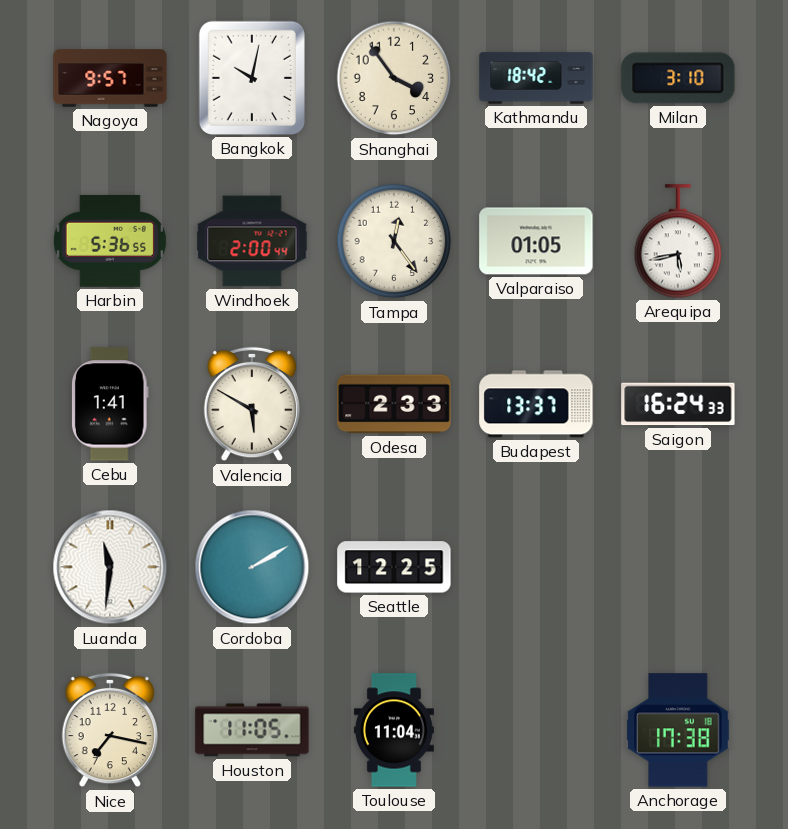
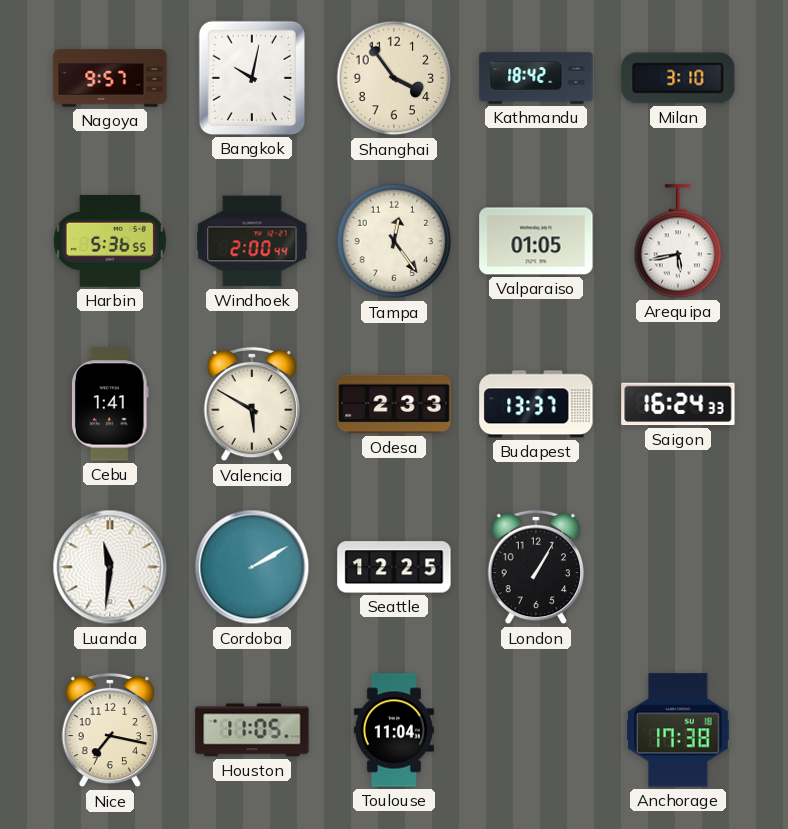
London: none -> 1:05
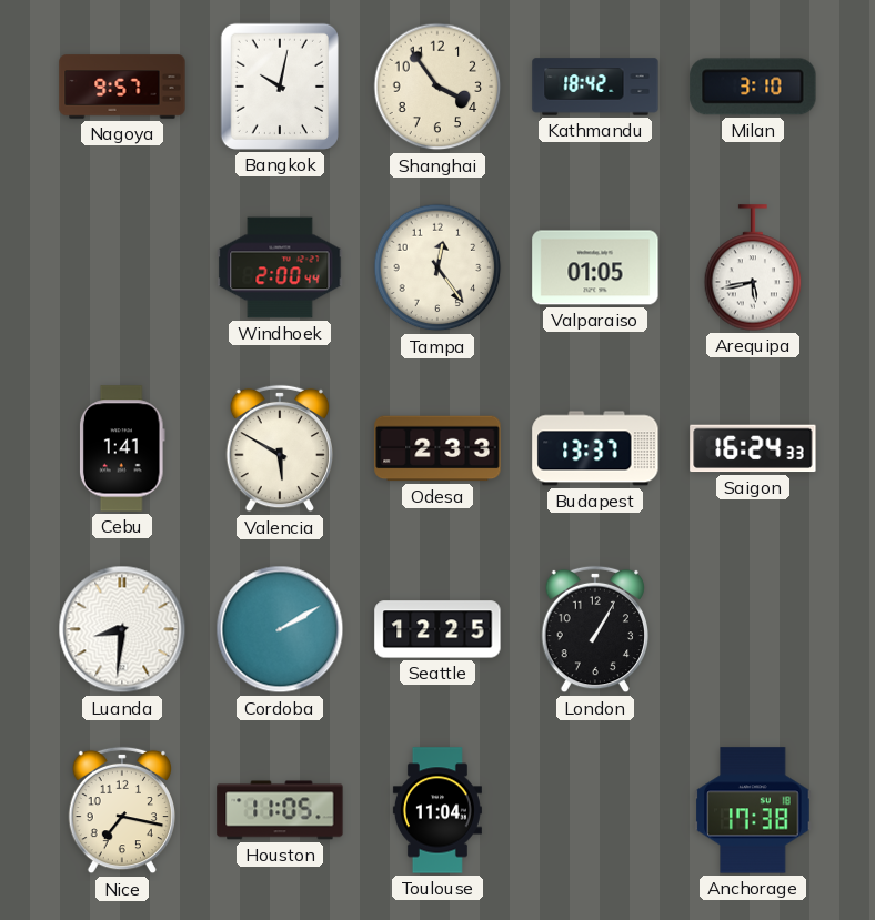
Harbin: 5:36 -> none
Luanda: 11:31 -> 8:31
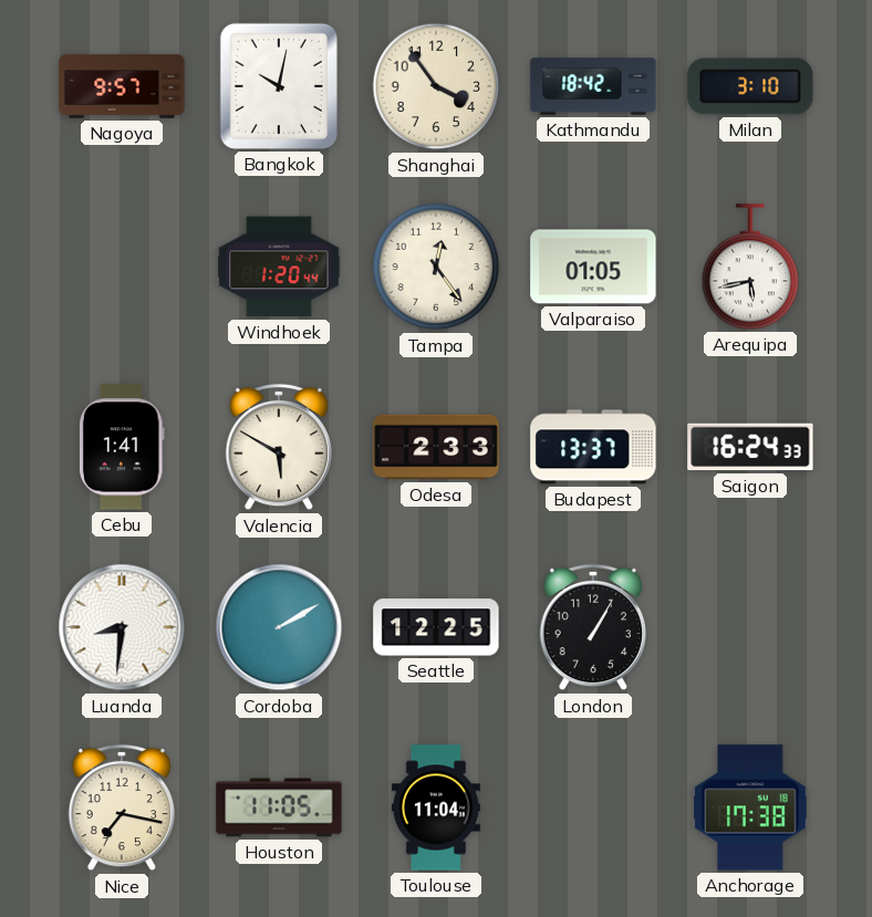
Windhoek: 2:00 -> 1:20
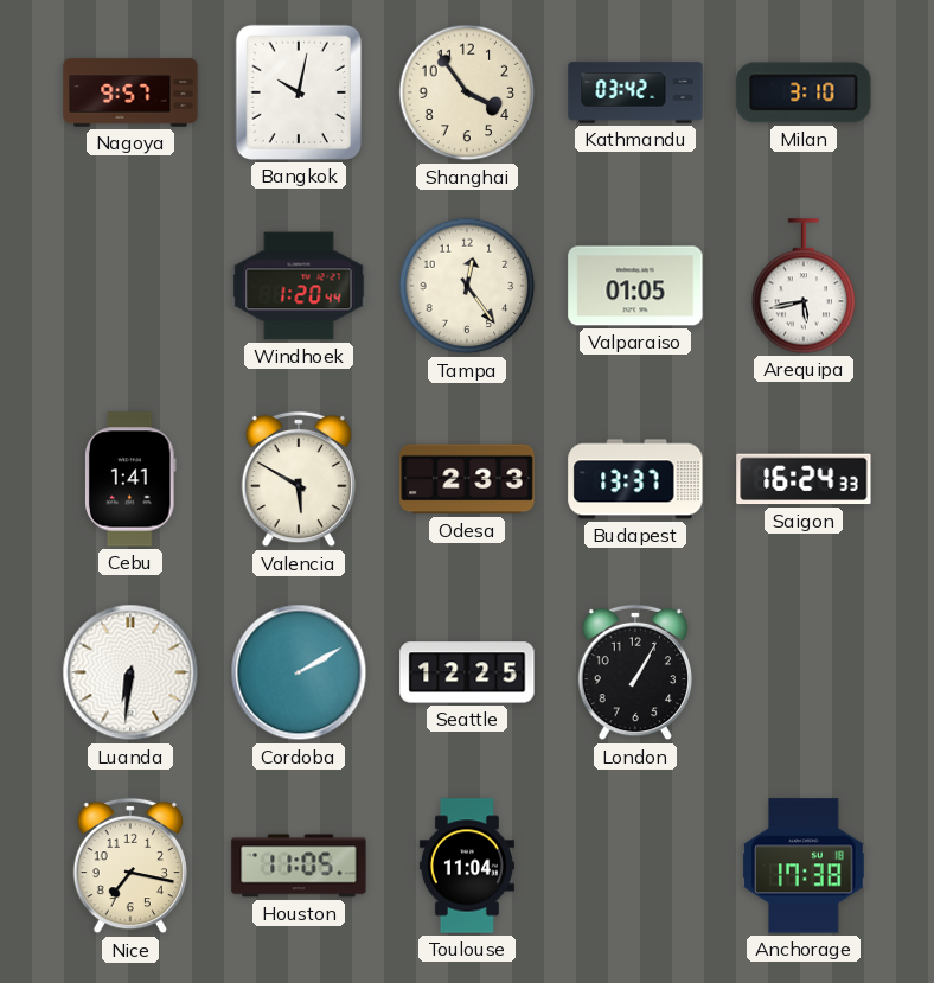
Kathmandu: 18:42 -> 03:42
Luanda: 8:31 -> 6:31
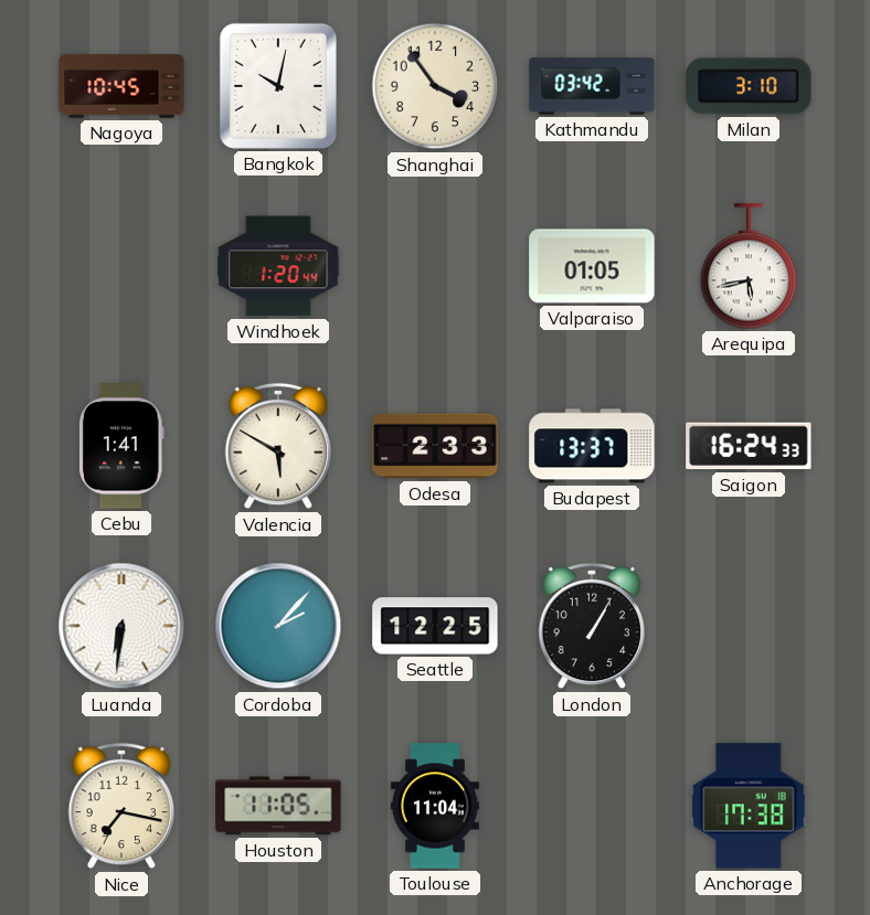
Nagoya: 9:57 -> 10:45
Tampa: 12:24 -> none
Cordoba: 2:10 -> 2:07
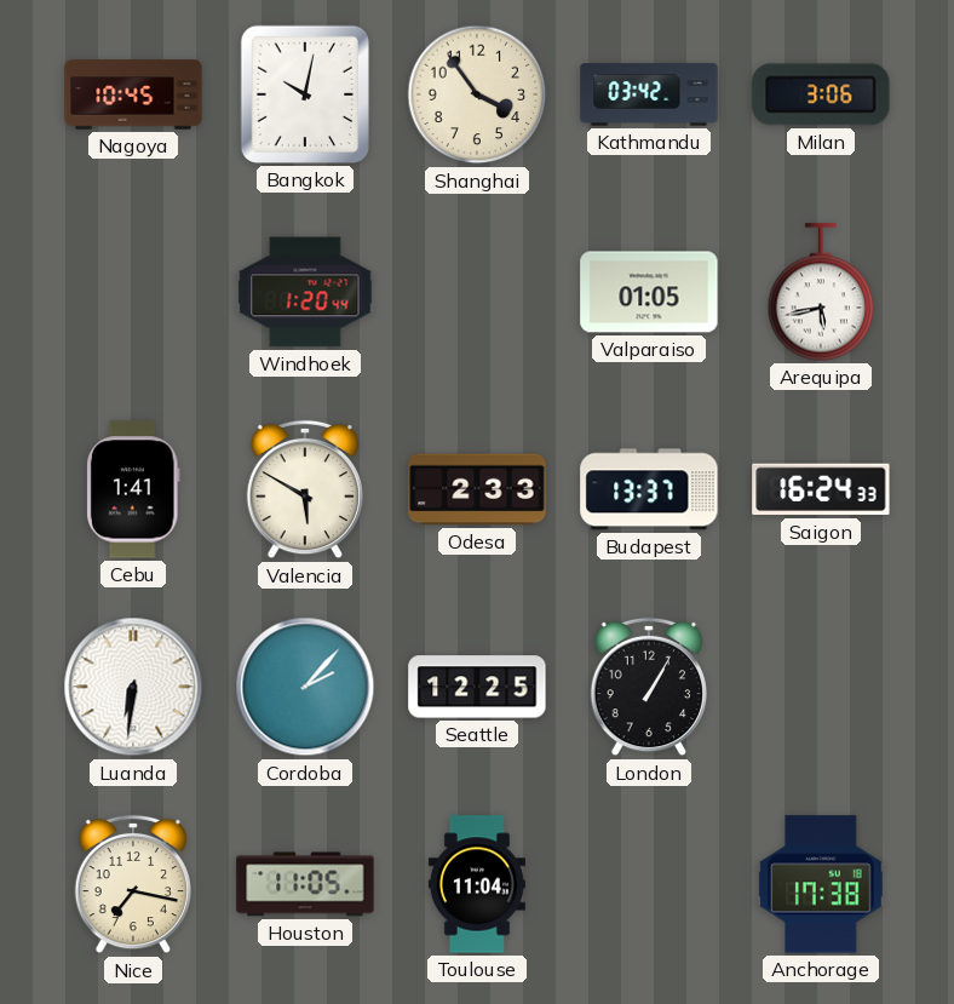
Milan: 3:10 -> 3:06
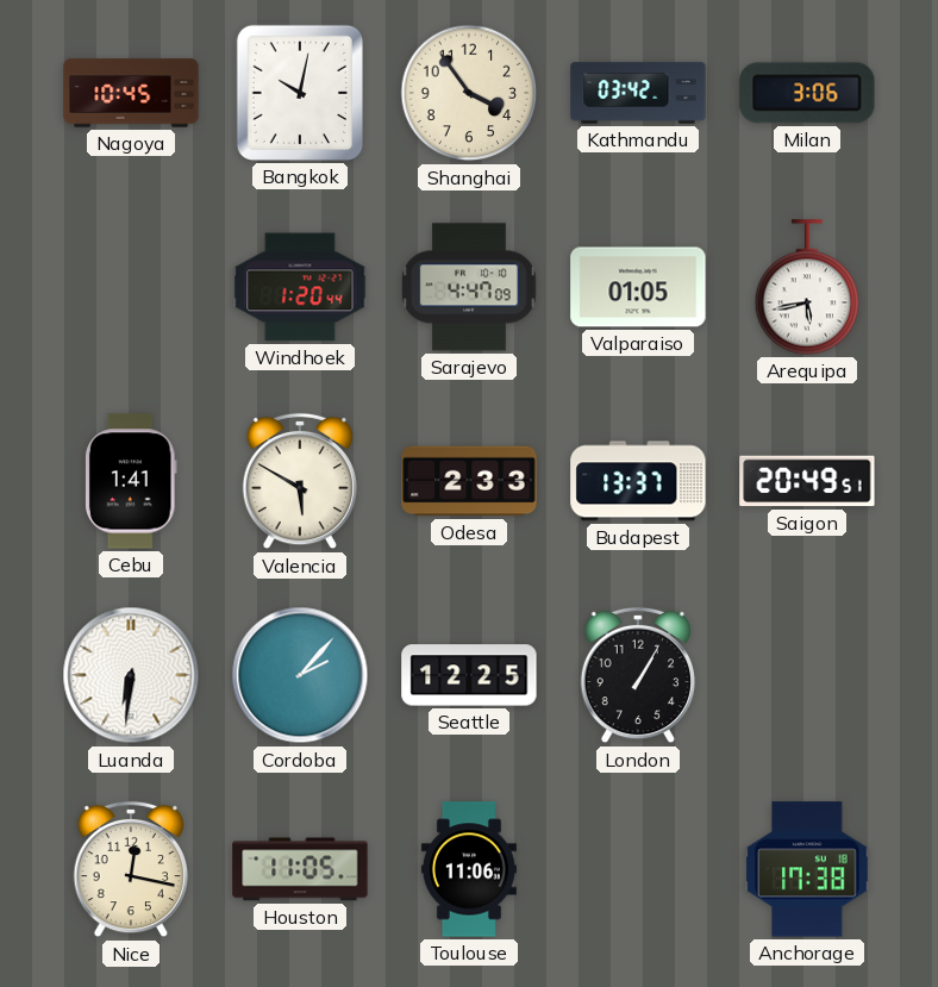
Sarajevo: none -> 4:47
Saigon: 16:24 -> 20:49
Nice: 7:17 -> 12:17
Toulouse: 11:04 -> 11:06
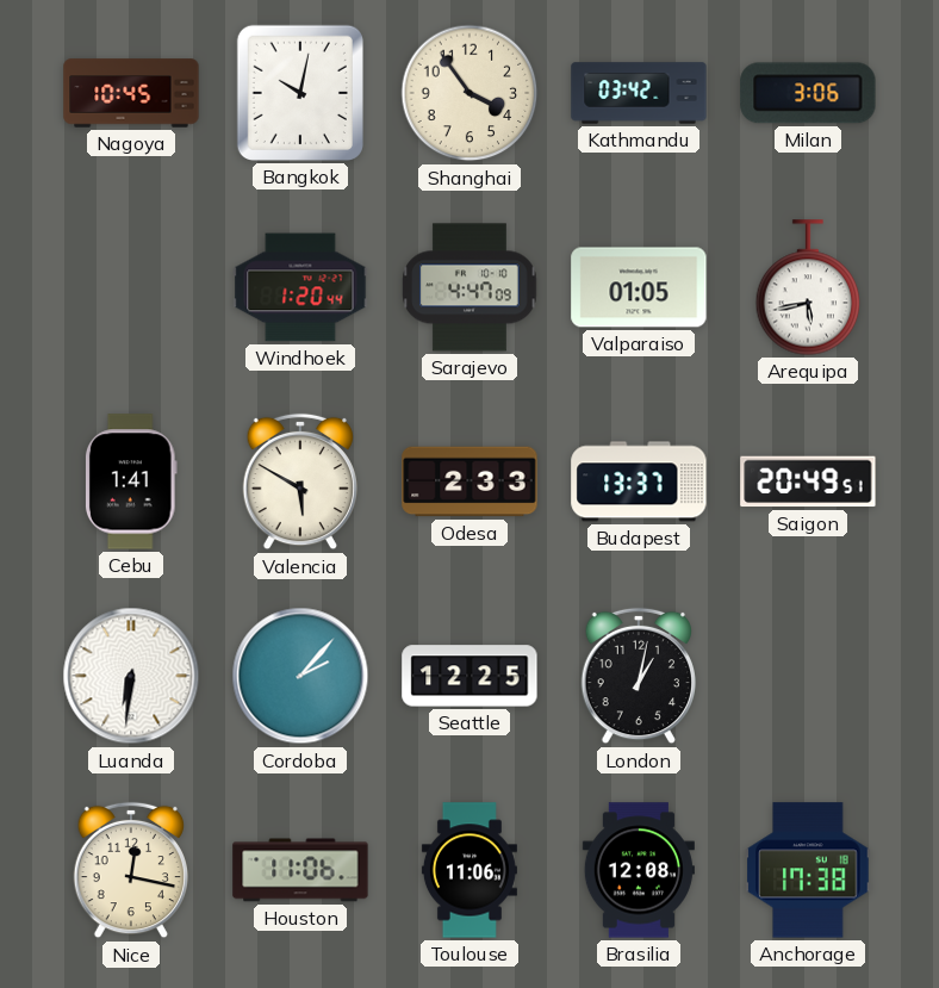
London: 1:05 -> 1:02
Houston: 11:05 -> 11:06
Brasilia: none -> 12:08
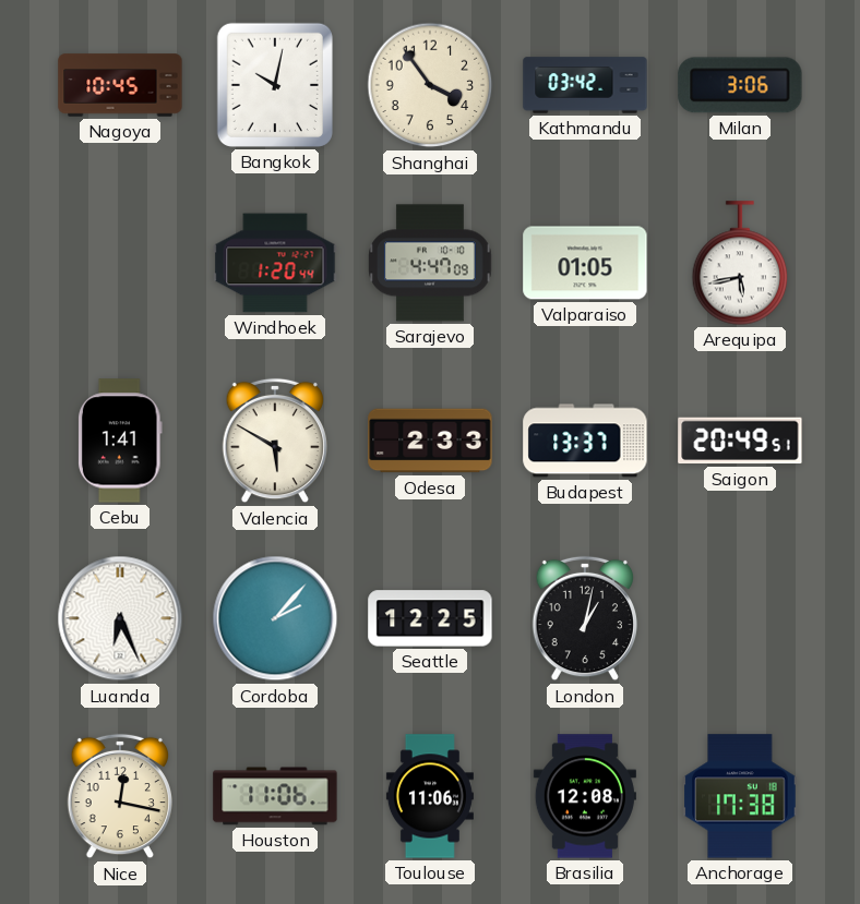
Luanda: 6:31 -> 6:26
